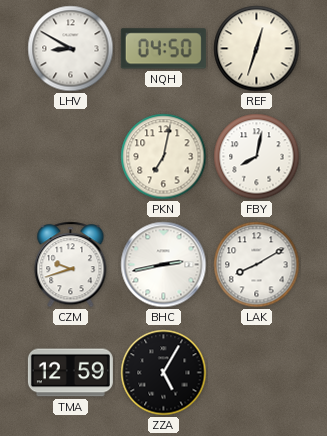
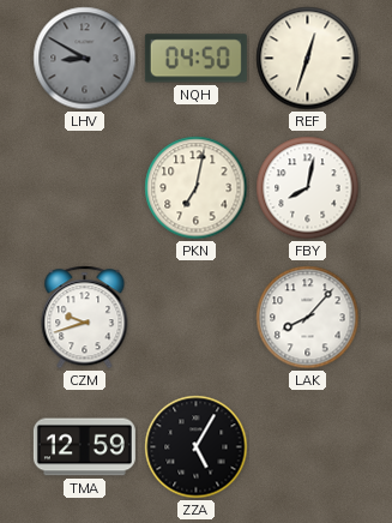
LHV dial: white -> grey
BHC: 2:43 -> none
LAK: 8:10 -> 8:07
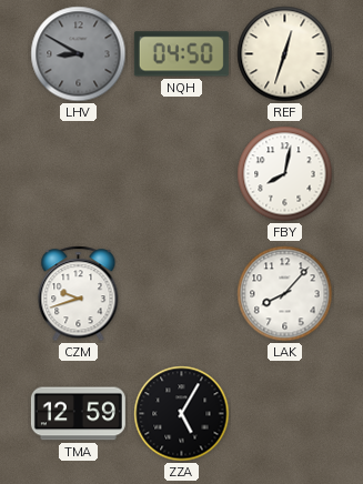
PKN: 7:02 -> none
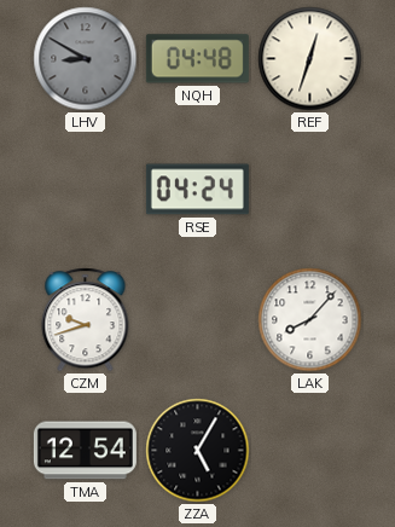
NQH: 04:50 -> 04:48
RSE: none -> 04:24
FBY: 8:02 -> none
TMA: 12:59 -> 12:54
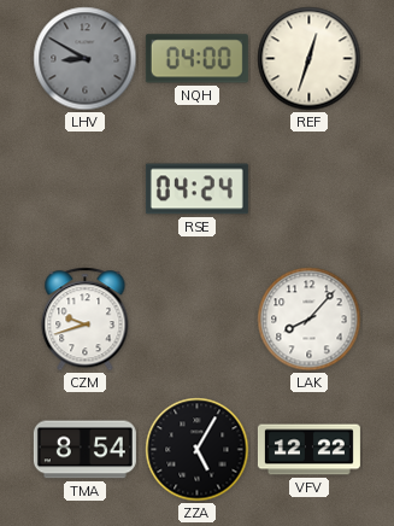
NQH: 04:48 -> 04:00
TMA: 12:54 -> 8:54
VFV: none -> 12:22
